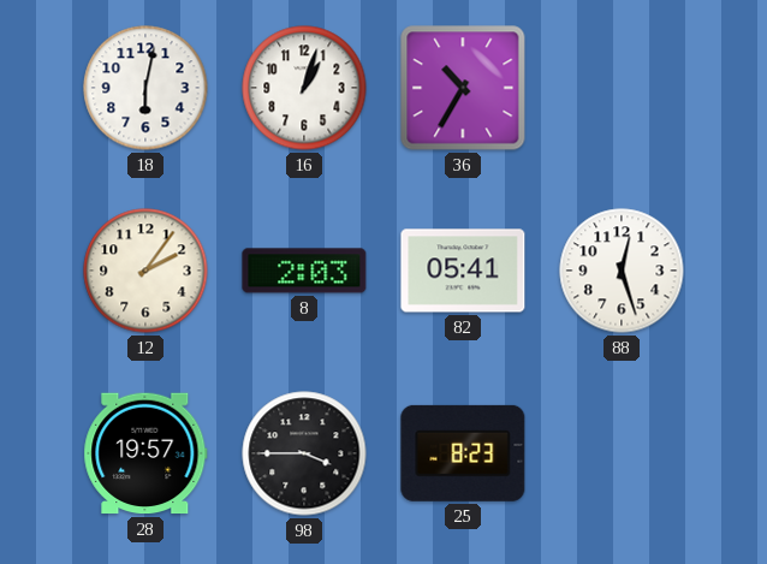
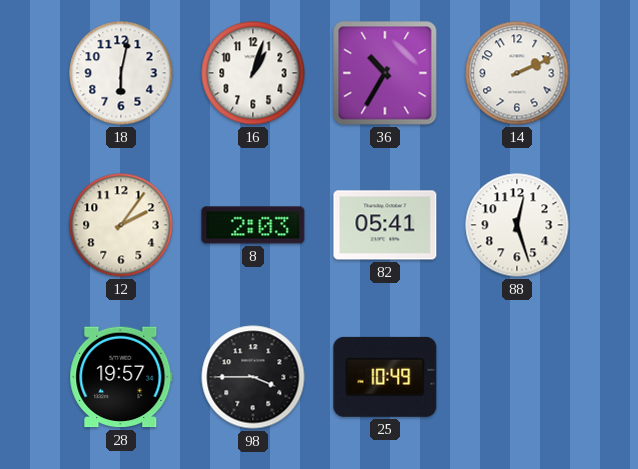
14: none -> 2:11
25: 8:23 -> 10:49
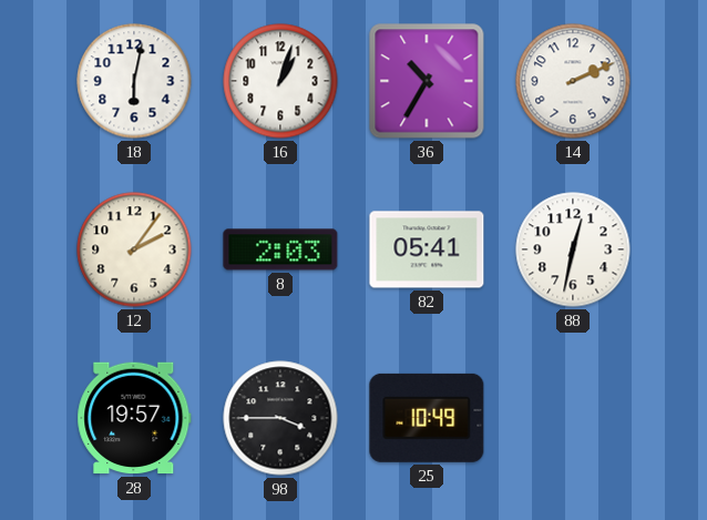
88: 12:27 -> 12:32
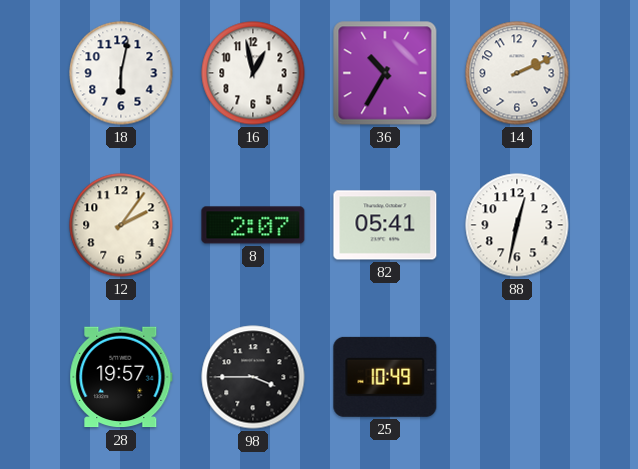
16: 1:03 -> 12:58
8: 2:03 -> 2:07
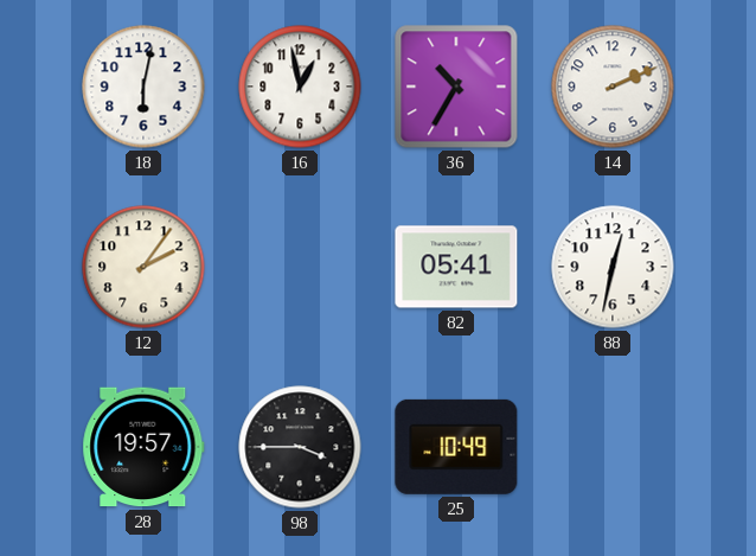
8: 2:07 -> none
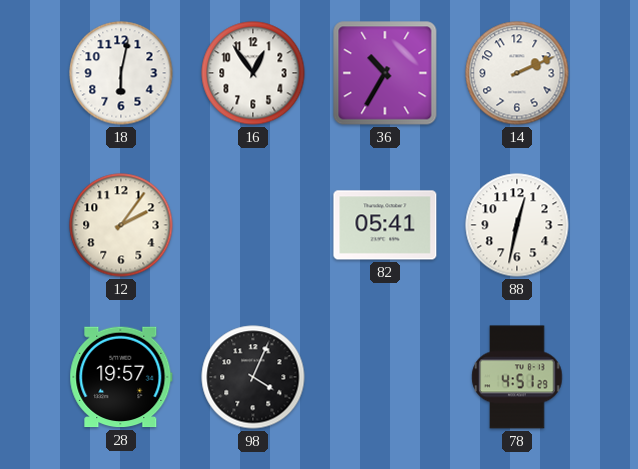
16: 12:58 -> 12:54
98: 3:45 -> 4:04
25: 10:49 -> none
78: none -> 4:51
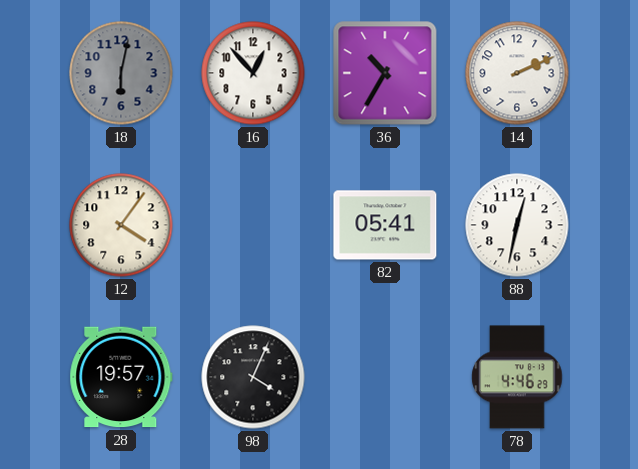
18 dial: white -> grey
16: 12:54 -> 12:53
12: 2:06 -> 4:06
78: 4:51 -> 4:46
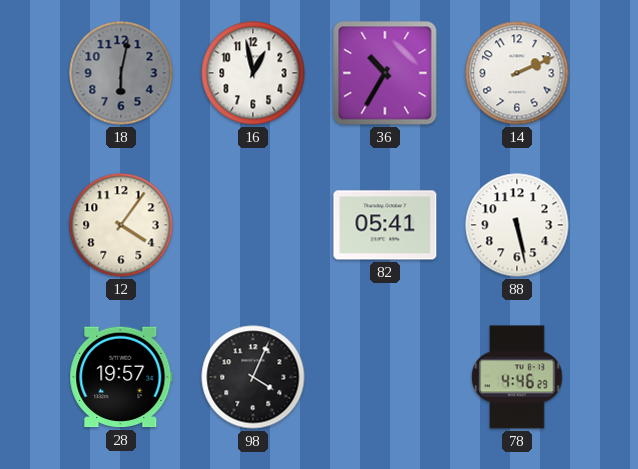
16: 12:53 -> 12:58
88: 12:32 -> 5:28
